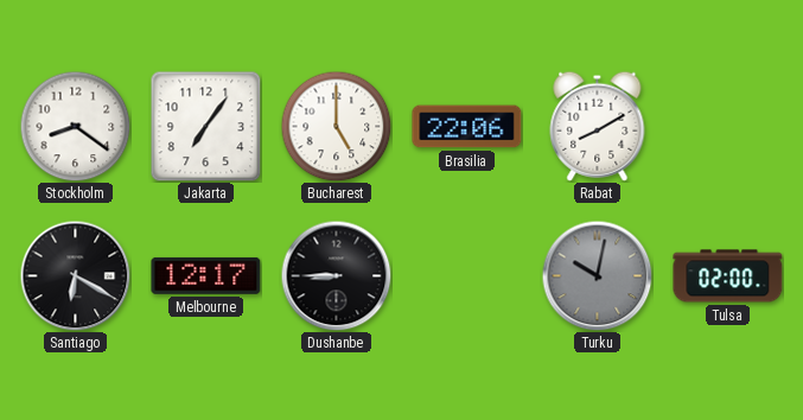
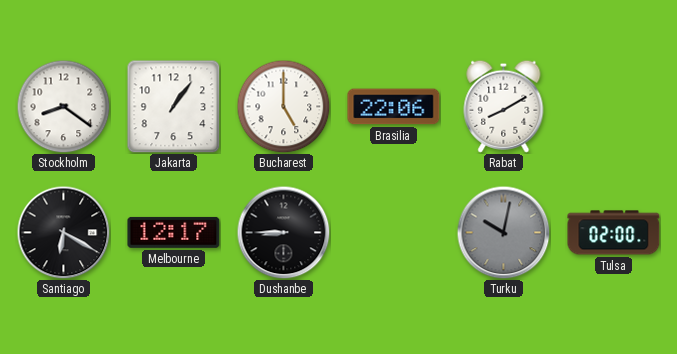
Jakarta: 7:06 -> 1:06
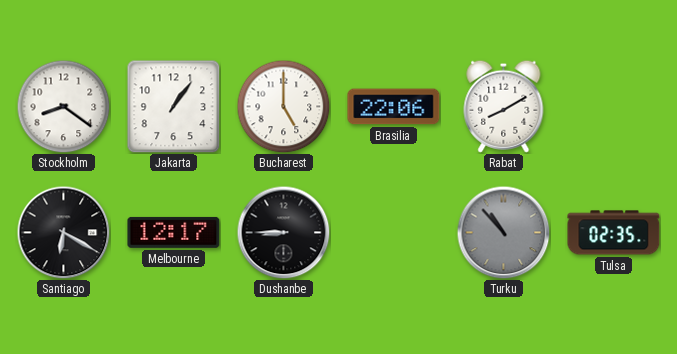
Turku: 10:02 -> 10:53
Tulsa: 02:00 -> 02:35
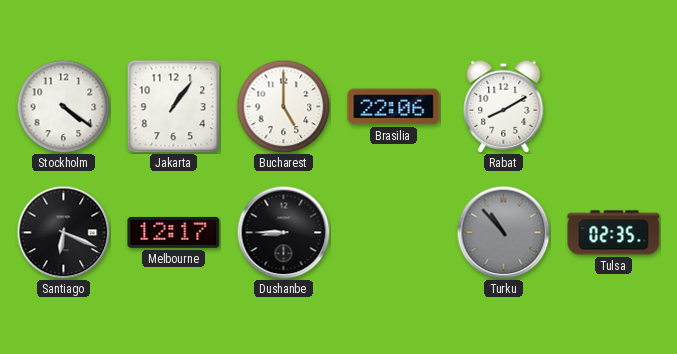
Stockholm: 8:21 -> 4:21
Santiago: 6:20 -> 6:19
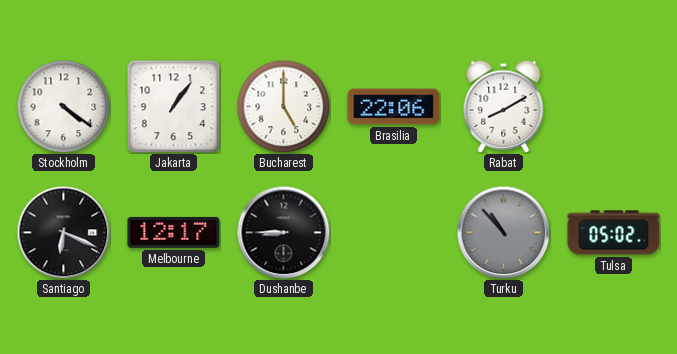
Tulsa: 02:35 -> 05:02
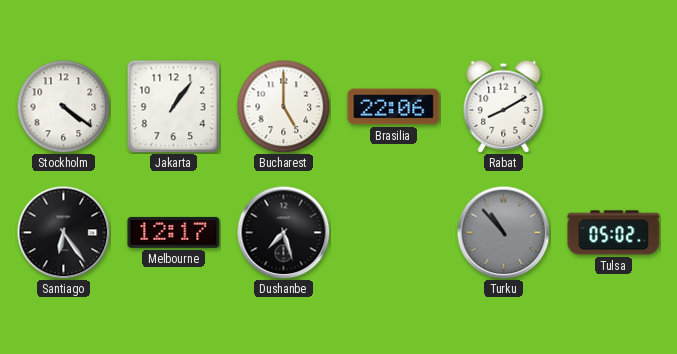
Santiago: 6:19 -> 6:24
Dushanbe: 8:45 -> 7:27
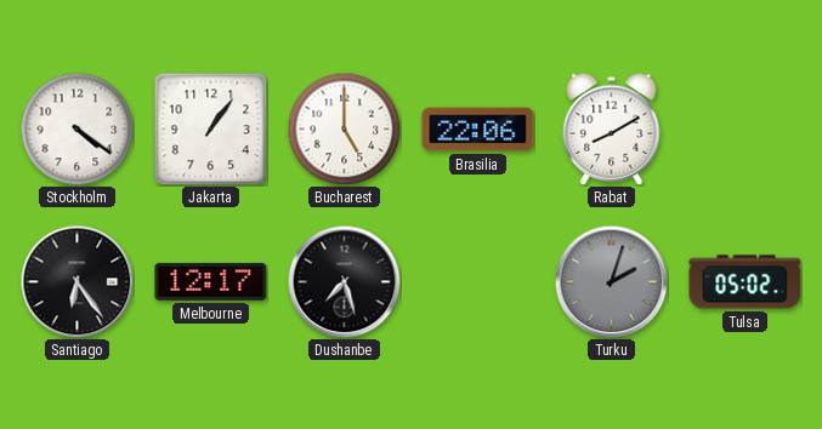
Turku: 10:53 -> 2:03
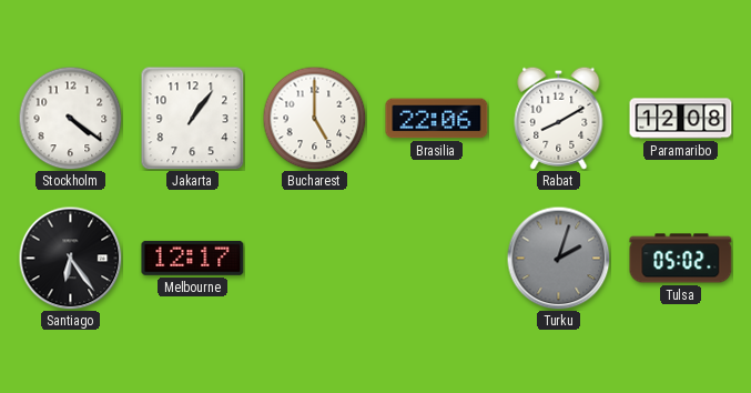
Paramaribo: none -> 12:08
Dushanbe: 7:27 -> none
